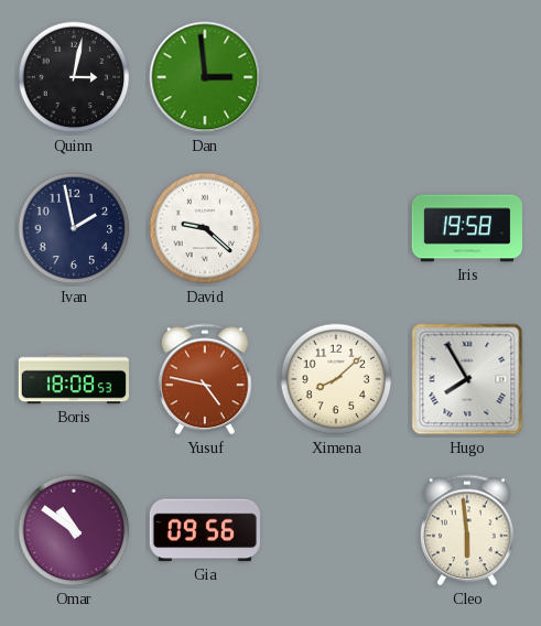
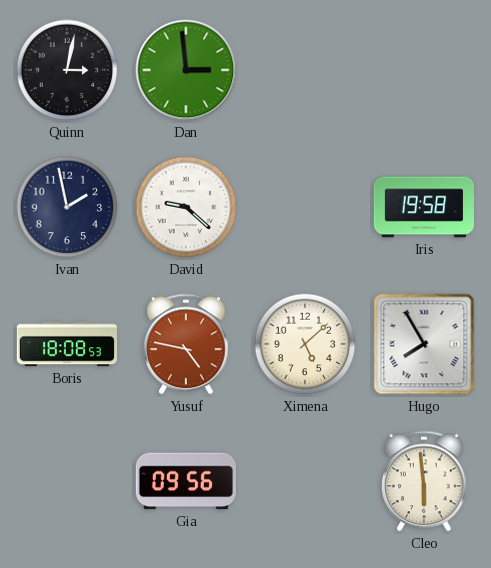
Ximena: 8:08 -> 5:08
Omar: 10:51 -> none
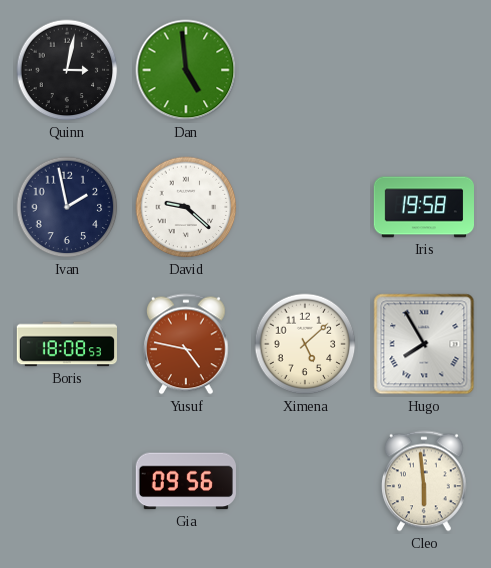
Dan: 2:59 -> 4:59
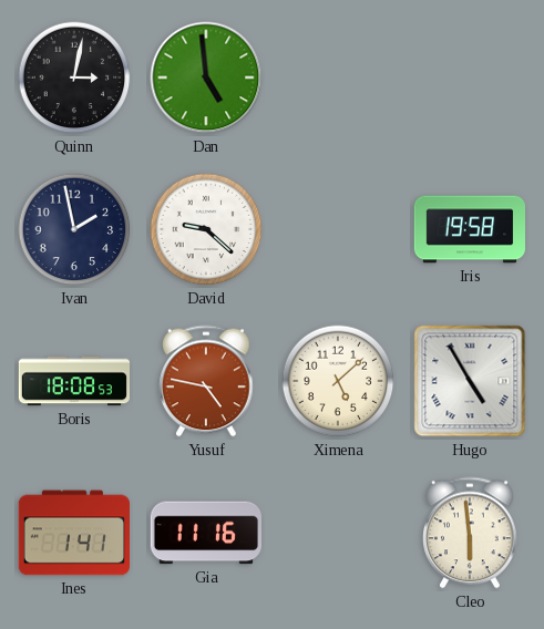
Hugo: 7:55 -> 4:55
Ines: none -> 1:41
Gia: 09:56 -> 11:16
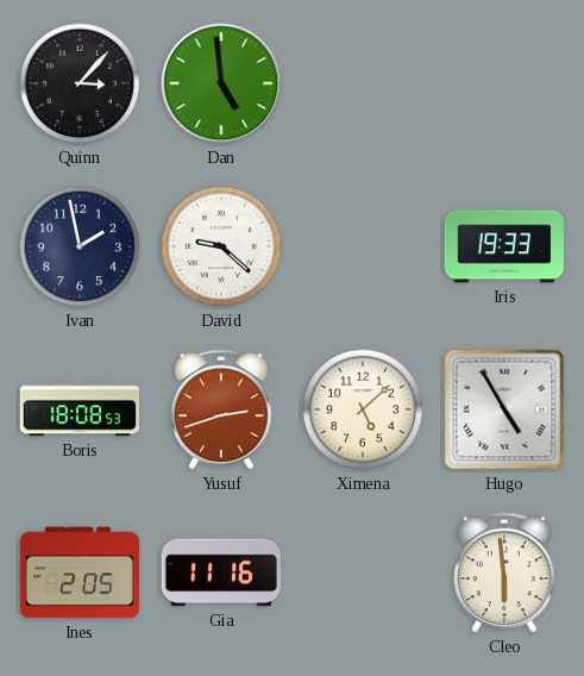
Quinn: 3:02 -> 3:07
Iris: 19:58 -> 19:33
Yusuf: 4:47 -> 2:42
Ines: 1:41 -> 2:05
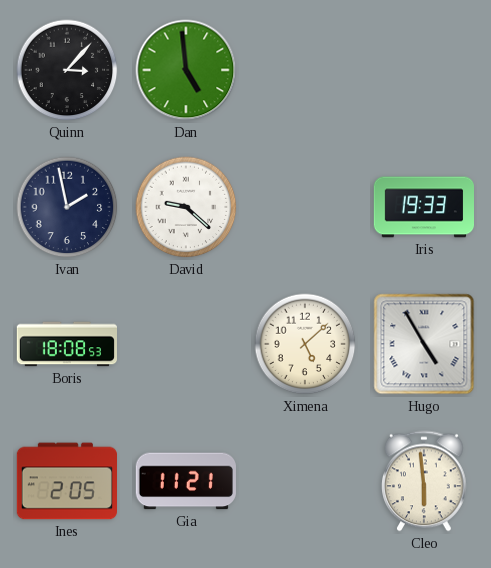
Yusuf: 2:42 -> none
Gia: 11:16 -> 11:21
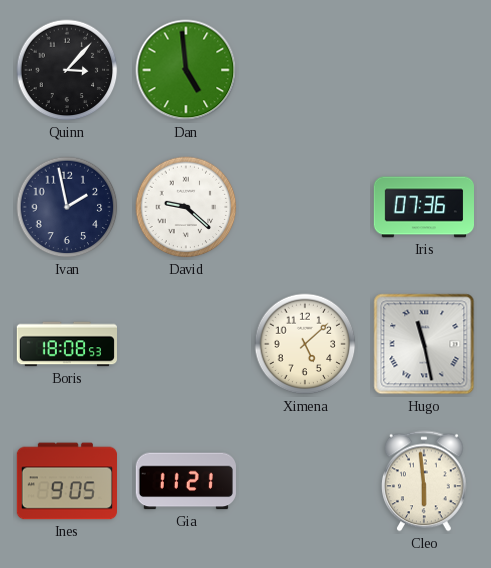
Iris: 19:33 -> 07:36
Hugo: 4:55 -> 11:28
Ines: 2:05 -> 9:05
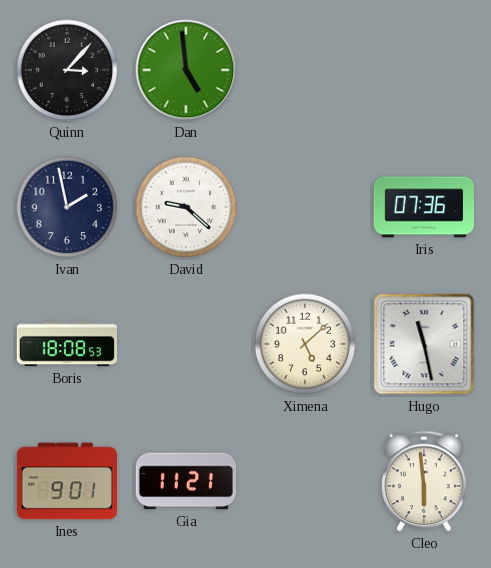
Ines: 9:05 -> 9:01
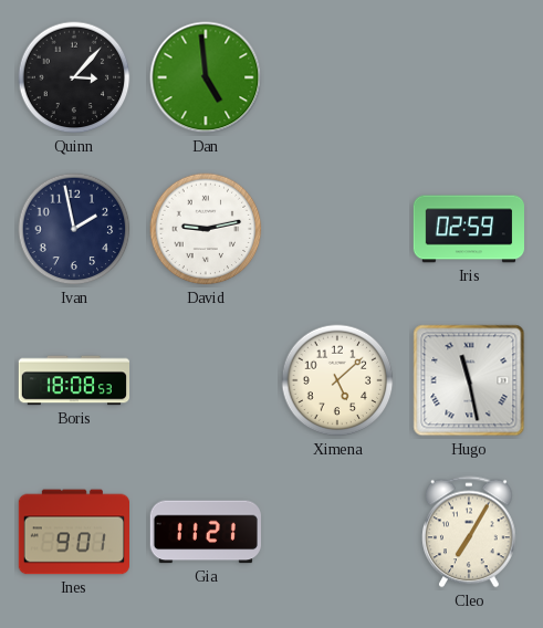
David: 9:22 -> 9:13
Iris: 07:36 -> 02:59
Cleo: 5:59 -> 7:05
